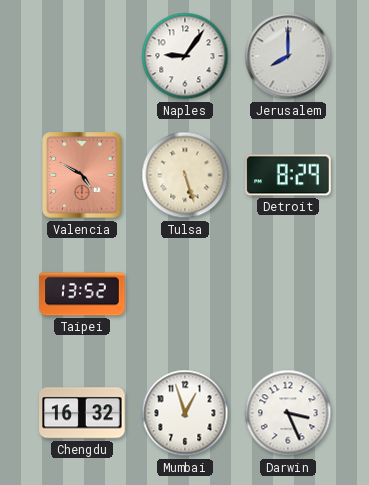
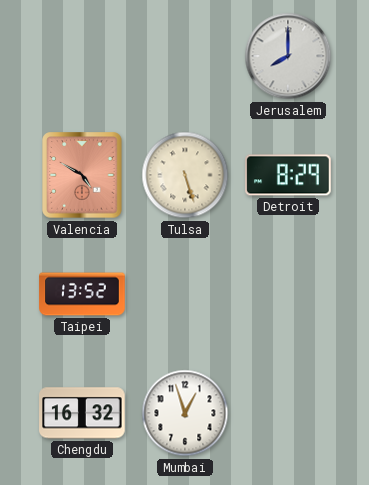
Naples: 9:06 -> none
Darwin: 3:26 -> none
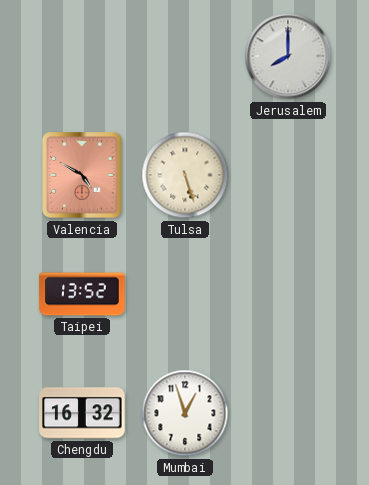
Detroit: 8:29 -> none
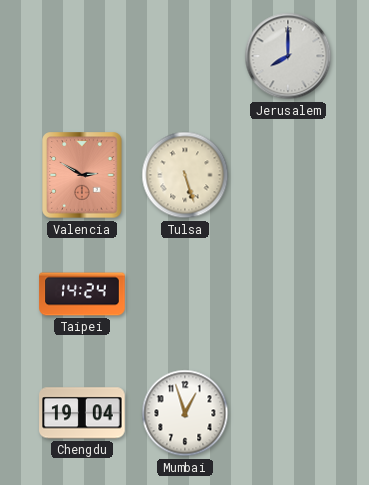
Valencia: 4:50 -> 2:50
Taipei: 13:52 -> 14:24
Chengdu: 16:32 -> 19:04
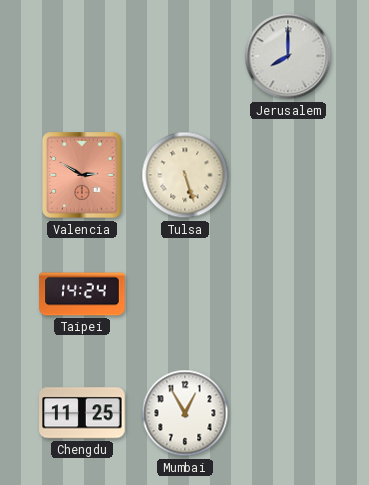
Chengdu: 19:04 -> 11:25
Mumbai: 12:57 -> 12:55
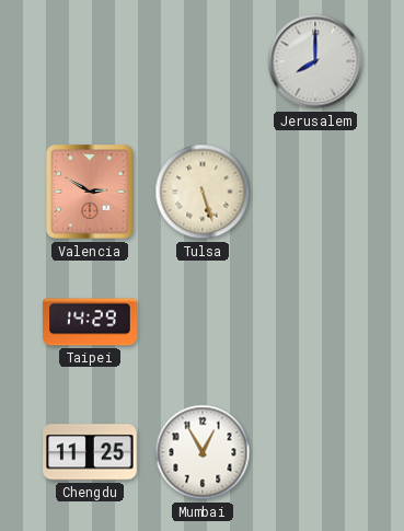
Taipei: 14:24 -> 14:29
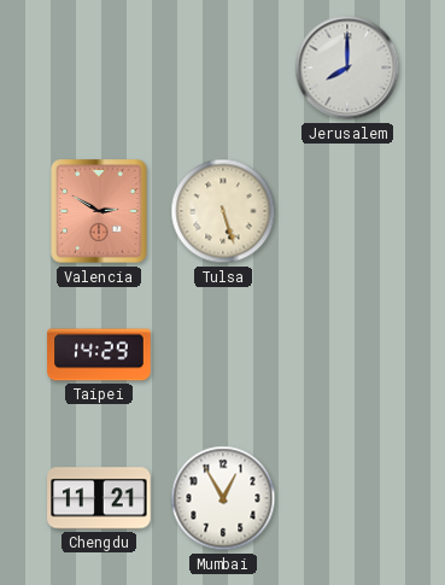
Chengdu: 11:25 -> 11:21
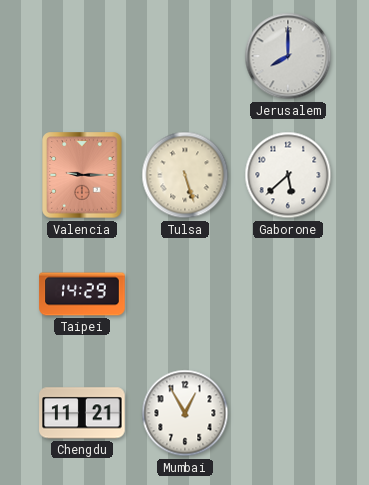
Valencia: 2:50 -> 9:15
Gaborone: none -> 5:38
